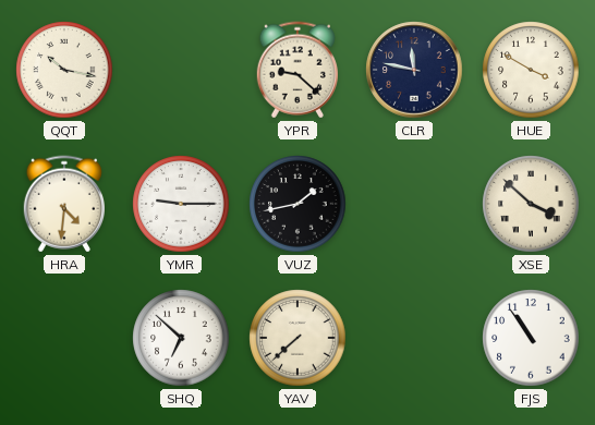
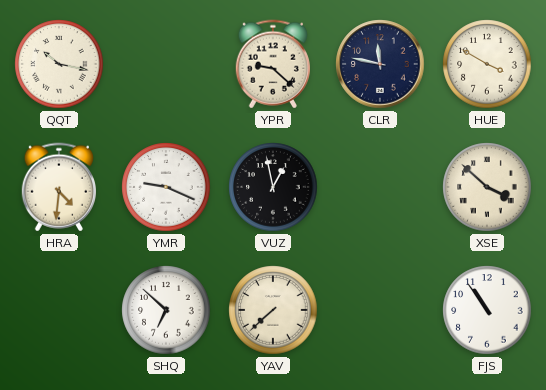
YMR: 9:15 -> 9:19
VUZ: 1:43 -> 12:58
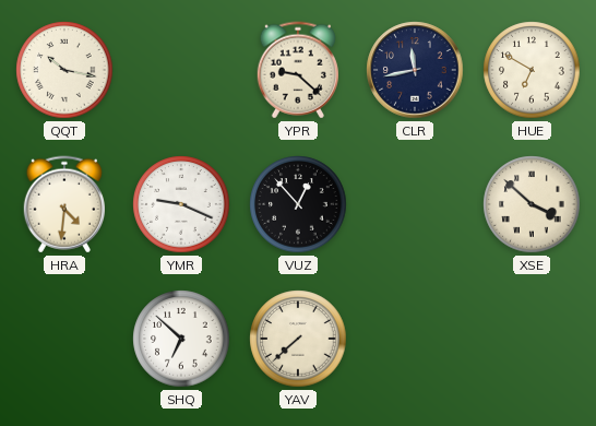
CLR: 11:47 -> 11:43
HUE: 3:50 -> 6:50
VUZ: 12:58 -> 12:53
FJS: 10:54 -> none
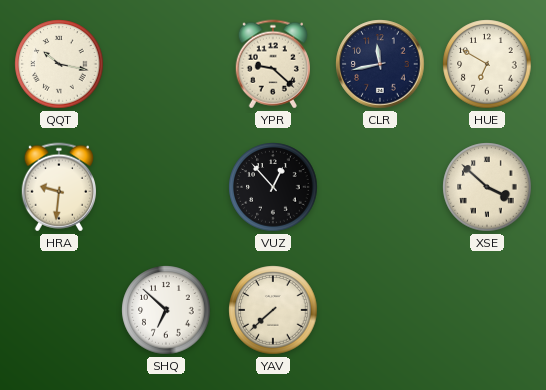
HRA: 4:31 -> 9:31
YMR: 9:19 -> none
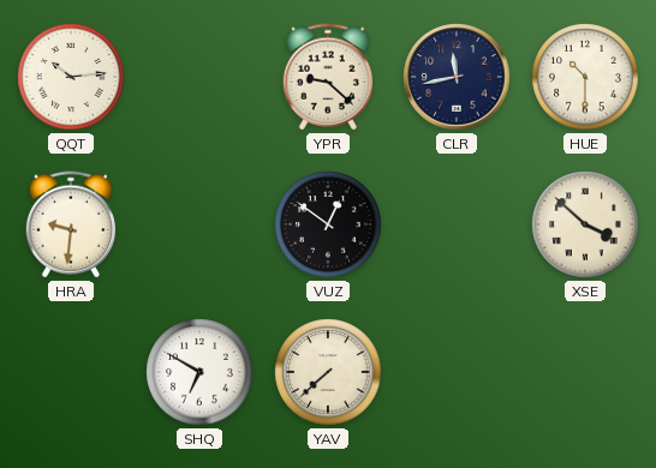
QQT: 10:17 -> 10:14
HUE: 6:50 -> 10:30
VUZ: 12:53 -> 12:51
SHQ: 6:52 -> 6:50
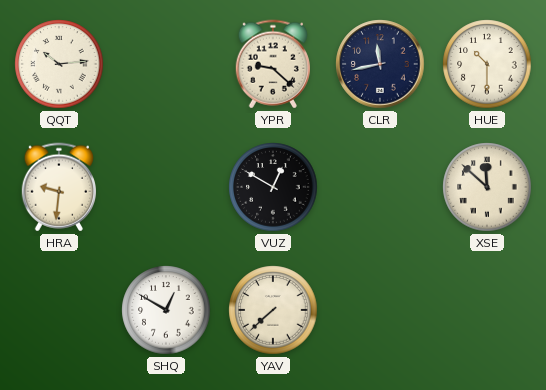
VUZ: 12:51 -> 12:50
XSE: 3:52 -> 11:52
SHQ: 6:50 -> 12:50
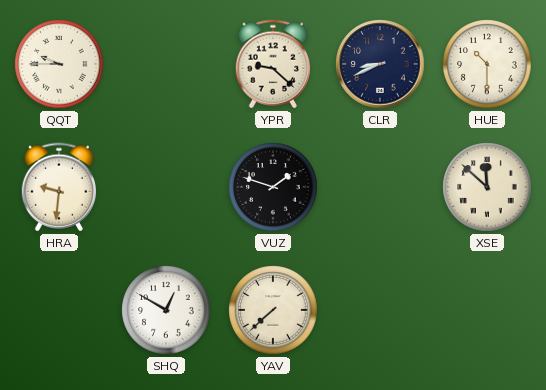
QQT: 10:14 -> 9:45
CLR: 11:43 -> 8:41
VUZ: 12:50 -> 1:48
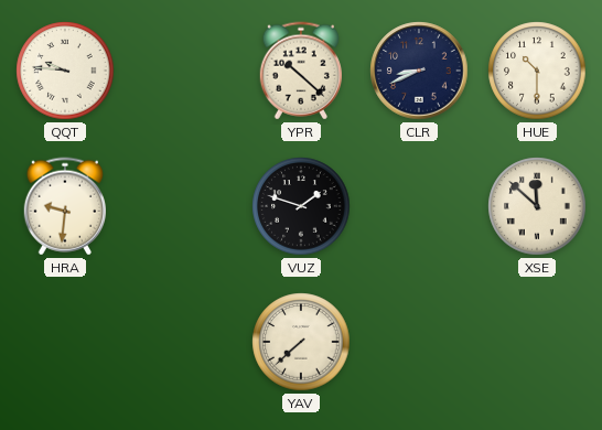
QQT: 9:45 -> 9:46
YPR: 9:22 -> 10:22
SHQ: 12:50 -> none
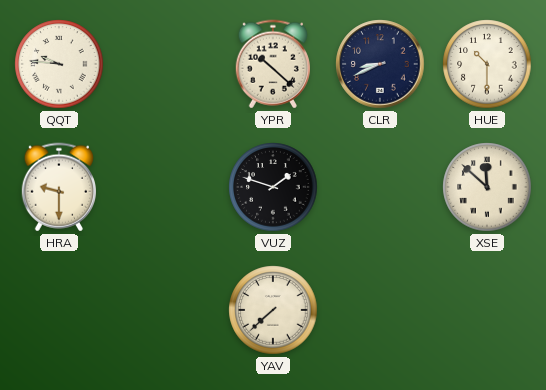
HRA: 9:31 -> 9:30
